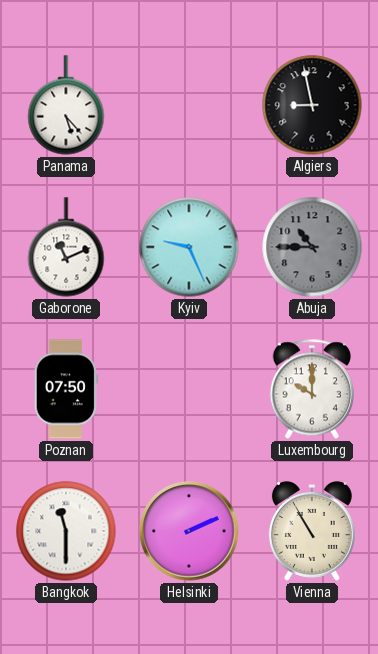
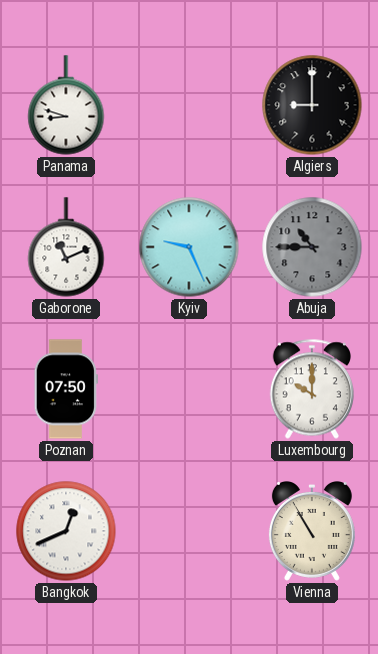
Panama: 5:23 -> 8:48
Algiers: 8:58 -> 9:00
Bangkok: 11:30 -> 12:41
Helsinki: 2:11 -> none
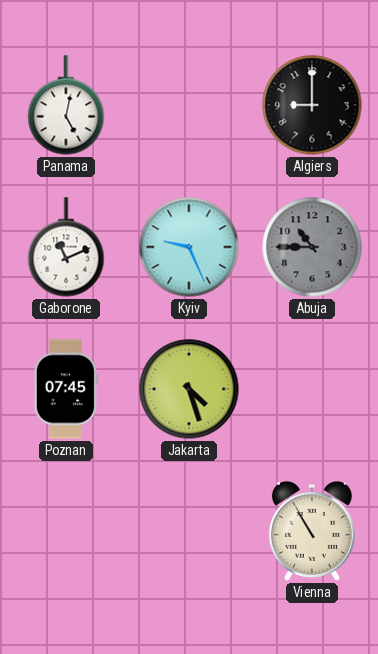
Panama: 8:48 -> 5:02
Poznan: 07:50 -> 07:45
Jakarta: none -> 4:27
Luxembourg: 10:00 -> none
Bangkok: 12:41 -> none
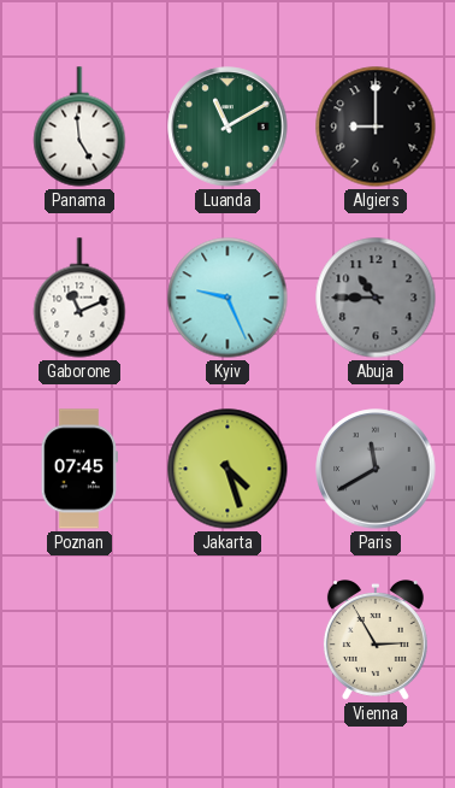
Panama: 5:02 -> 4:59
Luanda: none -> 11:10
Paris: none -> 11:40
Vienna: 10:55 -> 2:55
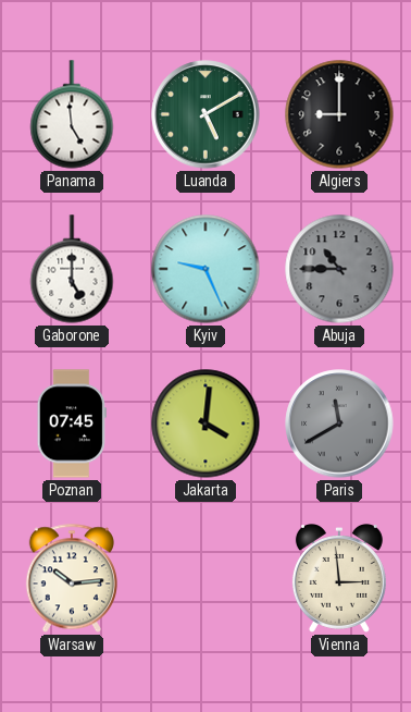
Luanda: 11:10 -> 5:10
Gaborone: 11:11 -> 5:00
Jakarta: 4:27 -> 4:01
Warsaw: none -> 10:14
Vienna: 2:55 -> 2:59
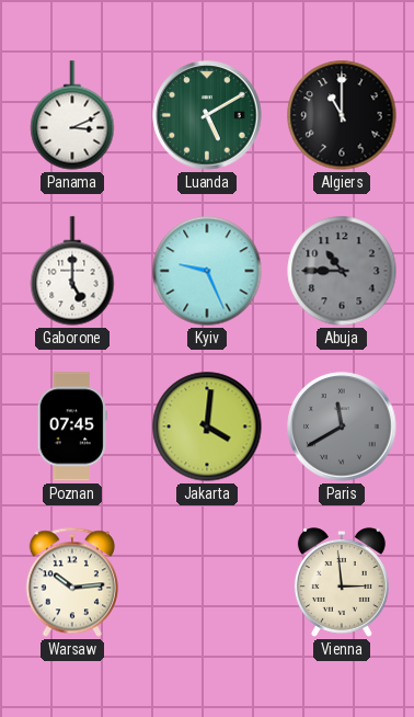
Panama: 4:59 -> 3:11
Algiers: 9:00 -> 11:00
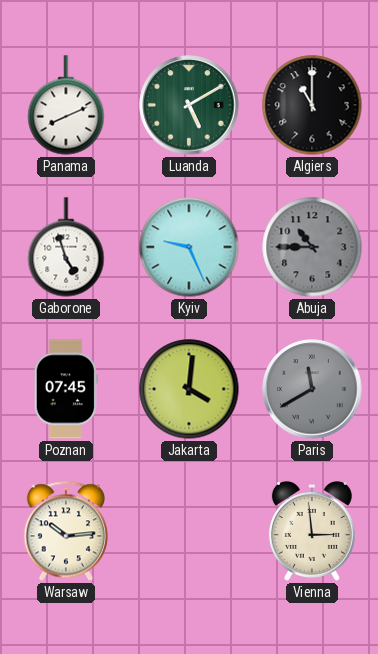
Panama: 3:11 -> 8:11
Gaborone: 5:00 -> 4:57
